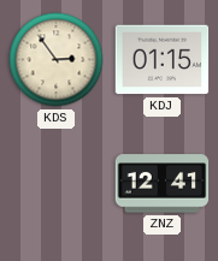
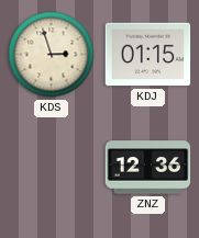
KDS: 2:54 -> 2:57
ZNZ: 12:41 -> 12:36
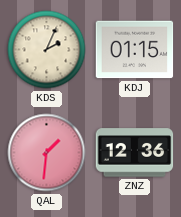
KDS: 2:57 -> 2:04
QAL: none -> 1:31
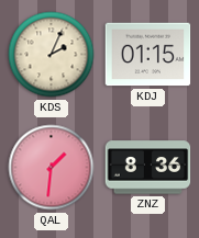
ZNZ: 12:36 -> 8:36
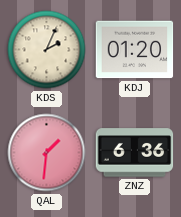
KDJ: 01:15 -> 01:20
ZNZ: 8:36 -> 6:36
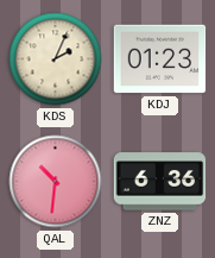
KDJ: 01:20 -> 01:23
QAL: 1:31 -> 10:31
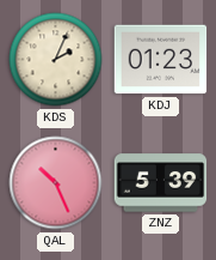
QAL: 10:31 -> 10:26
ZNZ: 6:36 -> 5:39
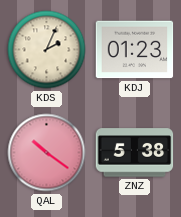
QAL: 10:26 -> 10:21
ZNZ: 5:39 -> 5:38
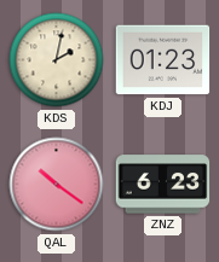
KDS: 2:04 -> 2:02
ZNZ: 5:38 -> 6:23
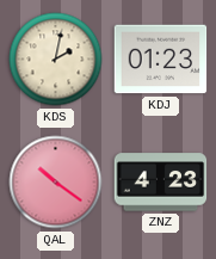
ZNZ: 6:23 -> 4:23
